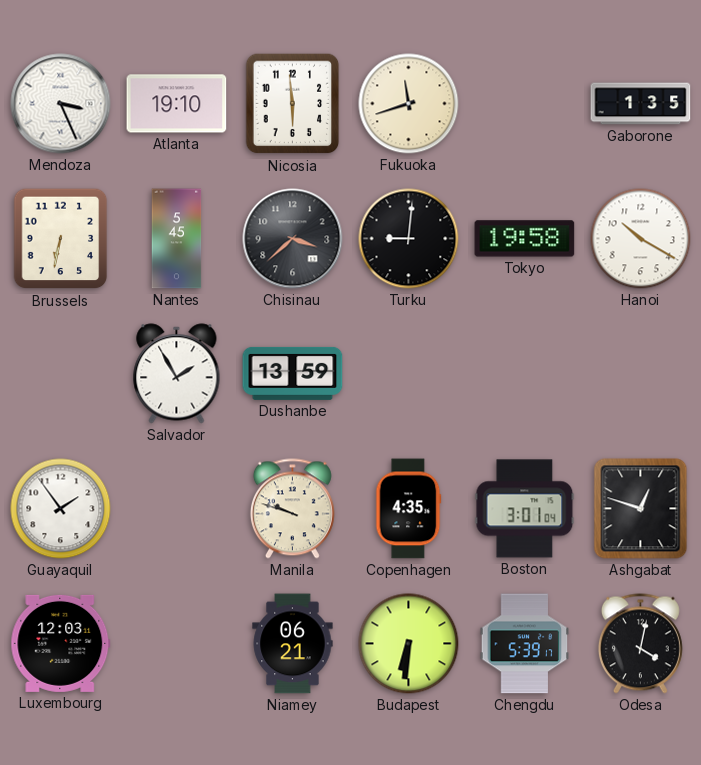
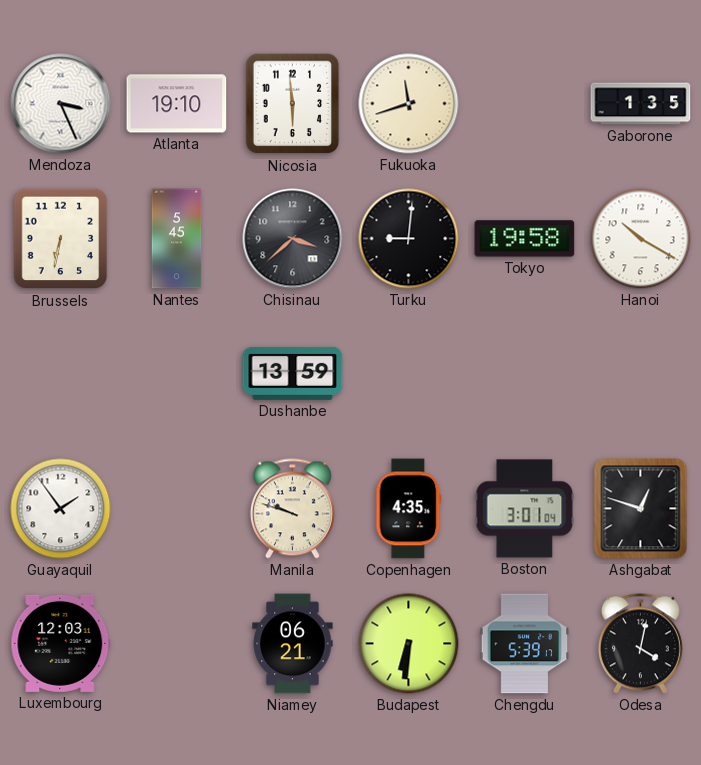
Salvador: 1:55 -> none
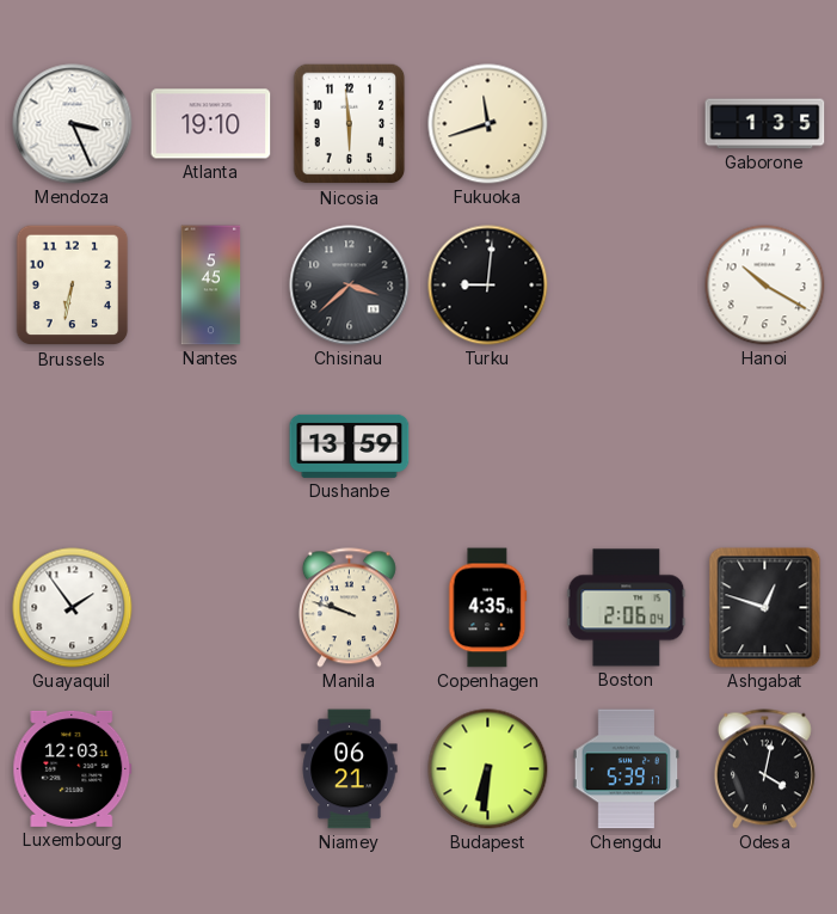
Tokyo: 19:58 -> none
Boston: 3:01 -> 2:06
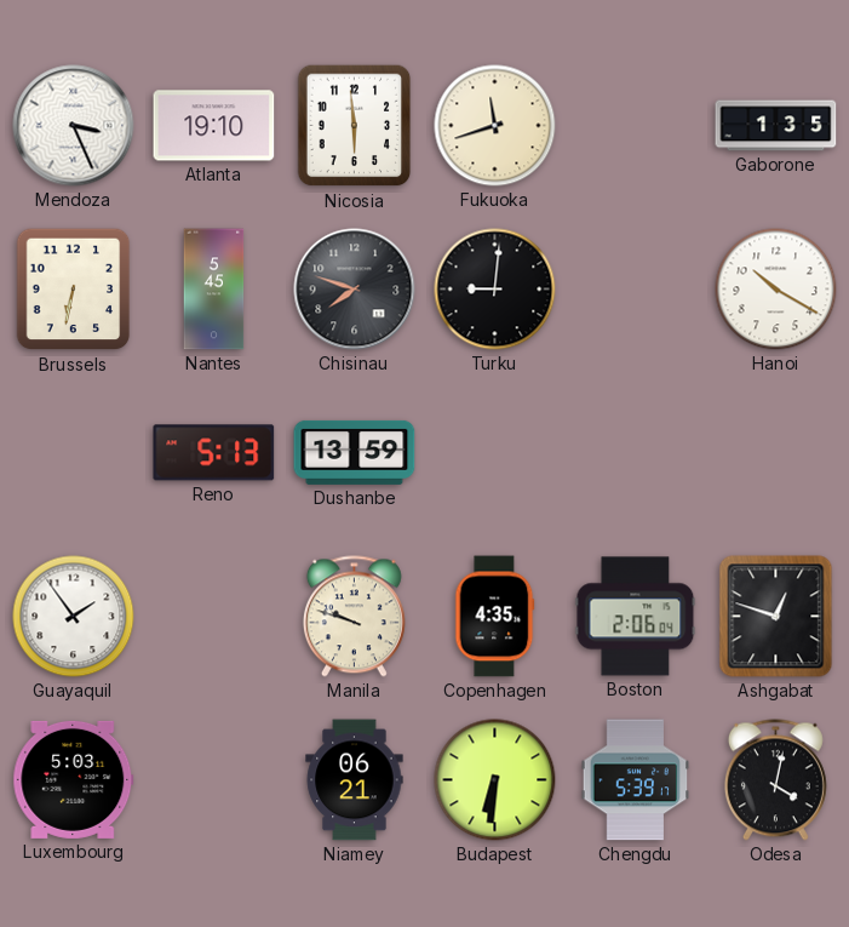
Chisinau: 3:38 -> 7:48
Reno: none -> 5:13
Luxembourg: 12:03 -> 5:03
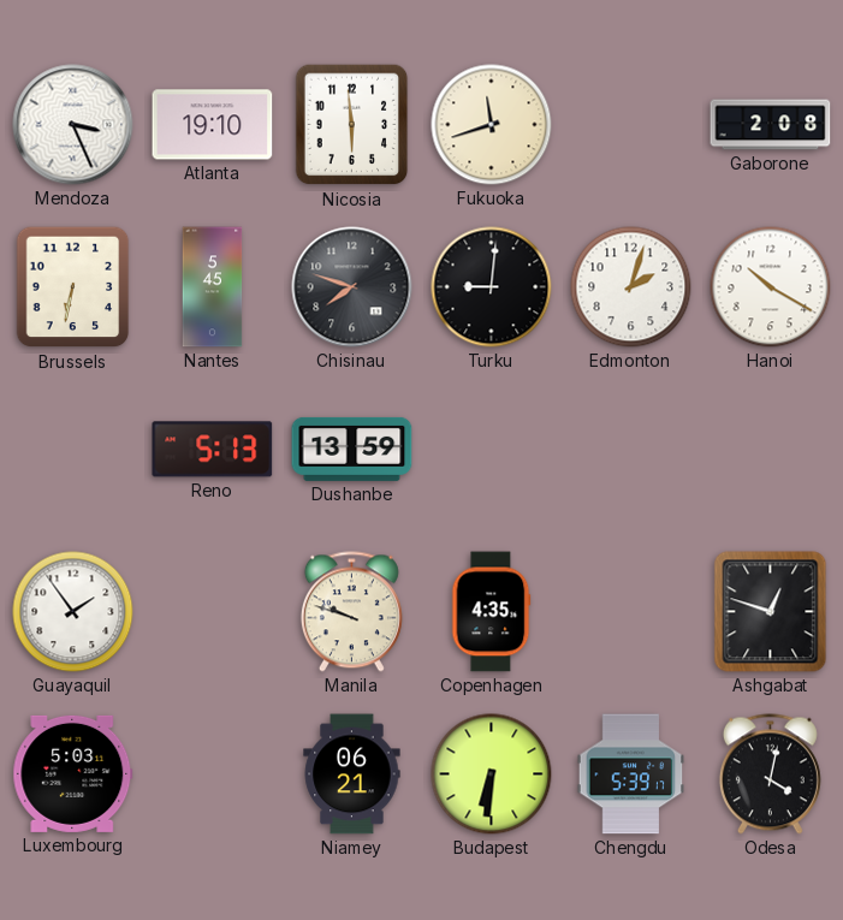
Gaborone: 1:35 -> 2:08
Edmonton: none -> 2:03
Boston: 2:06 -> none
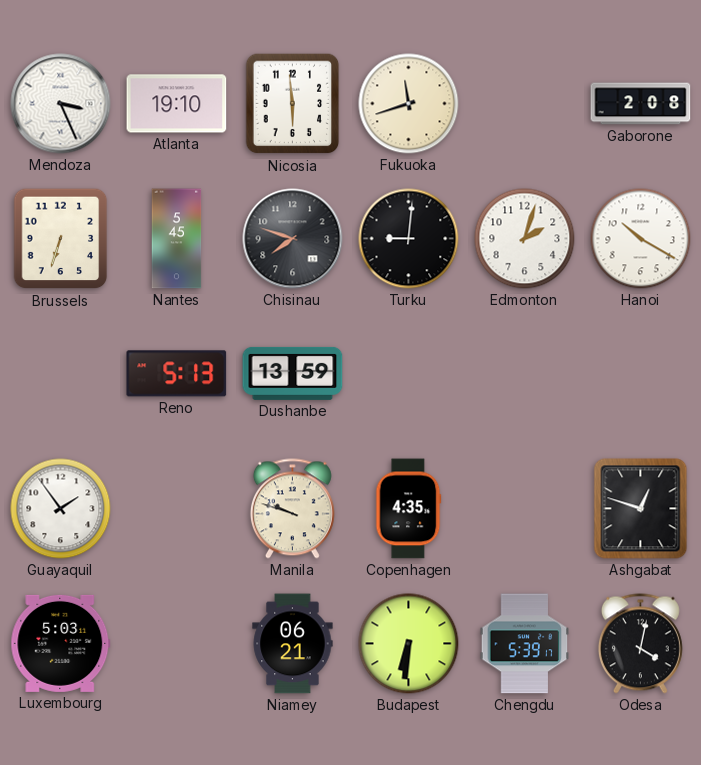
Brussels: 6:32 -> 6:33
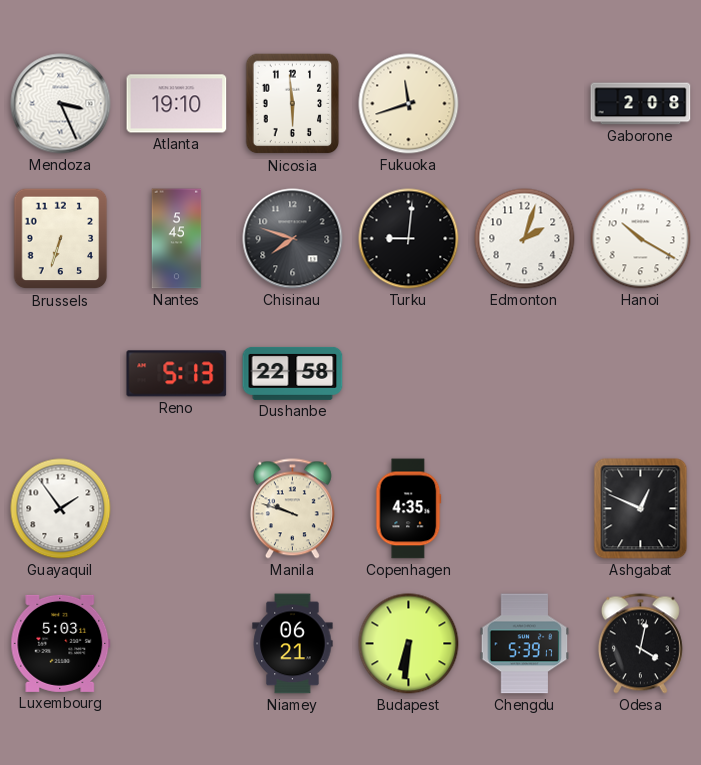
Dushanbe: 13:59 -> 22:58
Ashgabat: 12:48 -> 12:49
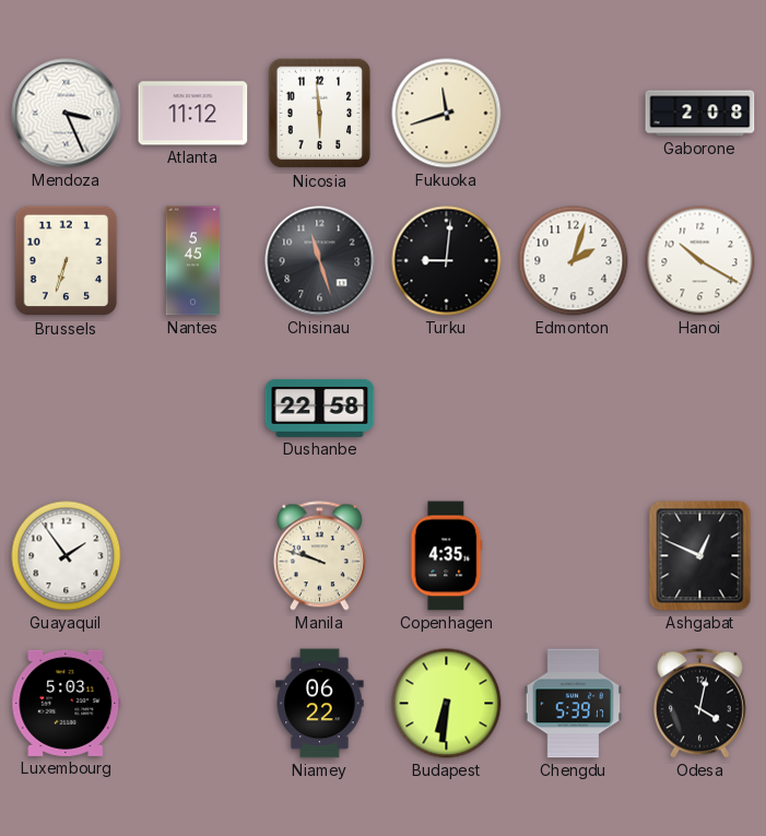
Atlanta: 19:10 -> 11:12
Chisinau: 7:48 -> 11:27
Reno: 5:13 -> none
Niamey: 06:21 -> 06:22
